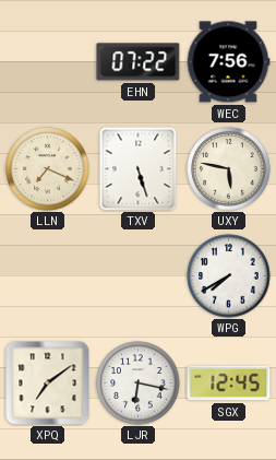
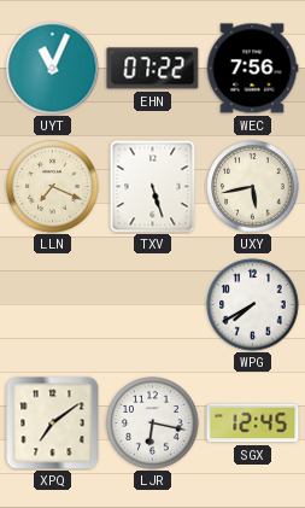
UYT: none -> 11:04
UXY: 5:47 -> 5:43
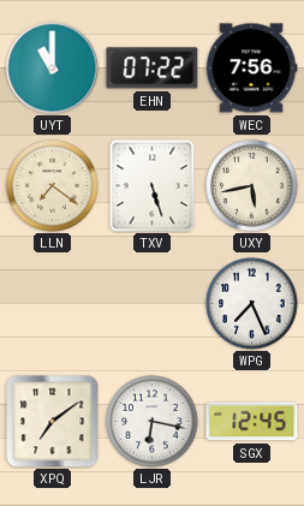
UYT: 11:04 -> 11:00
LLN: 7:19 -> 7:21
WPG: 7:40 -> 7:26
